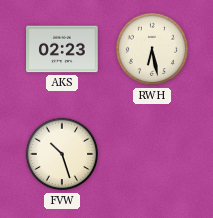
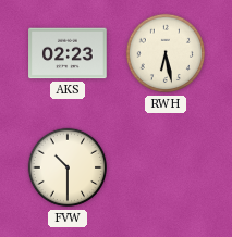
FVW: 10:27 -> 10:30
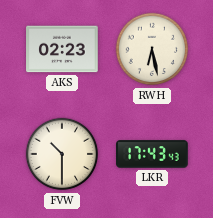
LKR: none -> 17:43
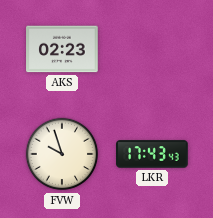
RWH: 6:28 -> none
FVW: 10:30 -> 9:57
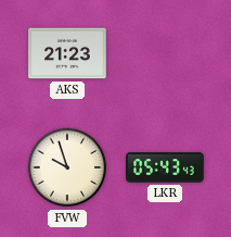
AKS: 02:23 -> 21:23
LKR: 17:43 -> 05:43
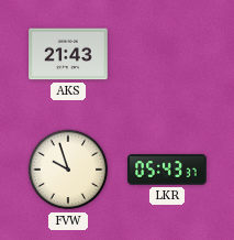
AKS: 21:23 -> 21:43
LKR: 05:43:43 -> 05:43:37
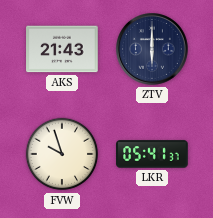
ZTV: none -> 6:00
LKR: 05:43 -> 05:41
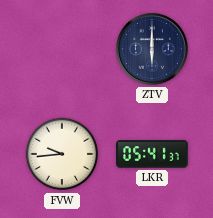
AKS: 21:43 -> none
FVW: 9:57 -> 9:44
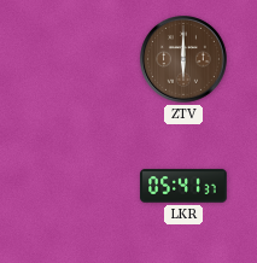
ZTV dial: navy -> brown
FVW: 9:44 -> none
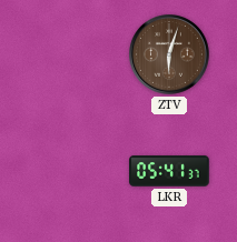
ZTV: 6:00 -> 6:03
